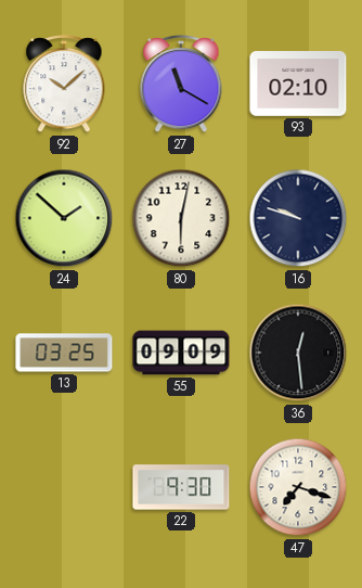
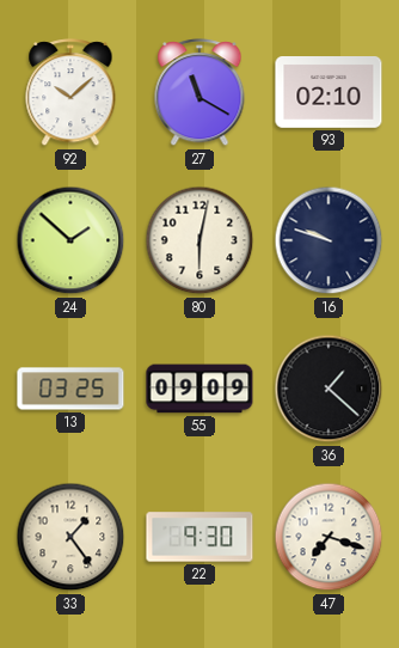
36: 12:29 -> 1:22
33: none -> 1:24
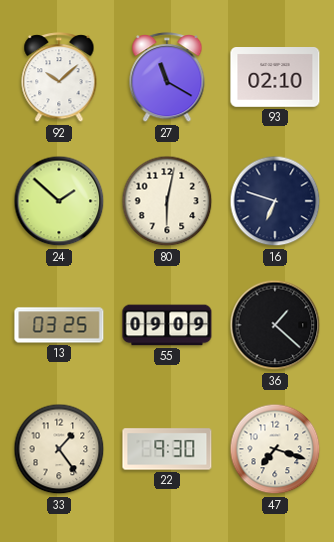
16: 9:48 -> 6:48
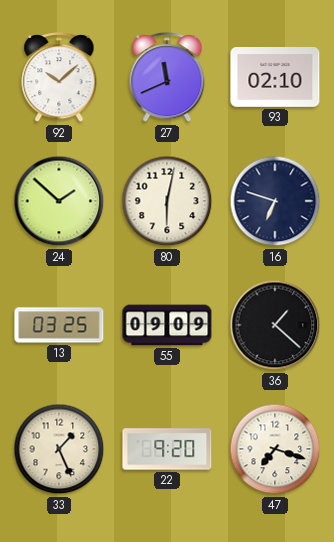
27: 11:20 -> 11:41
33: 1:24 -> 1:26
22: 9:30 -> 9:20
